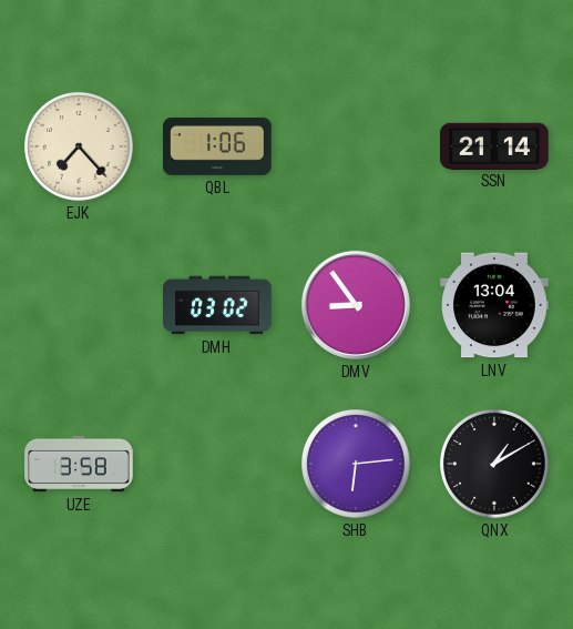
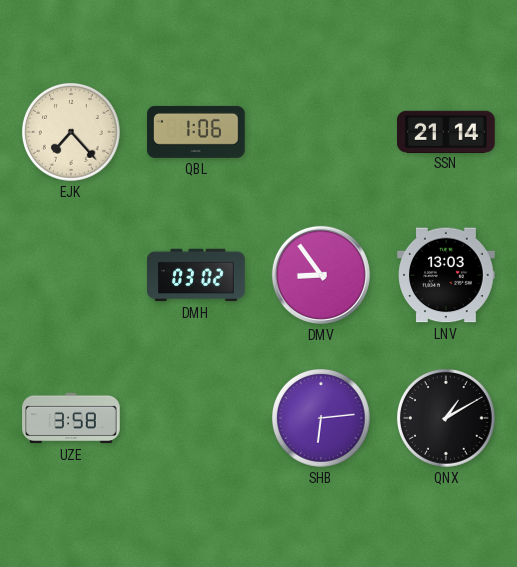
LNV: 13:04 -> 13:03
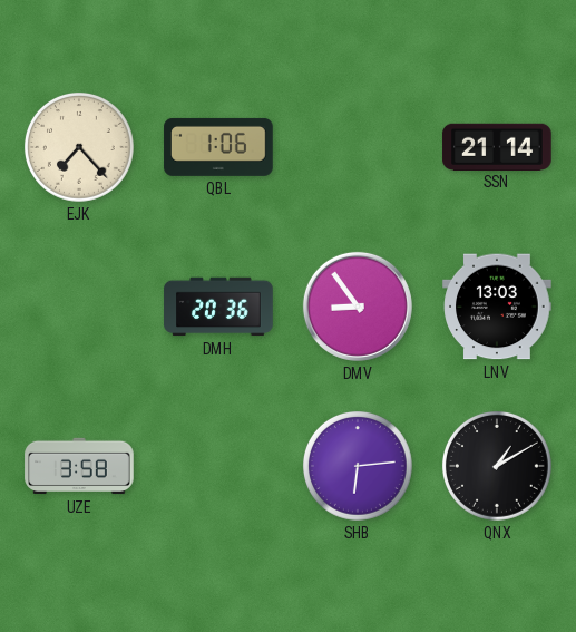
DMH: 03:02 -> 20:36
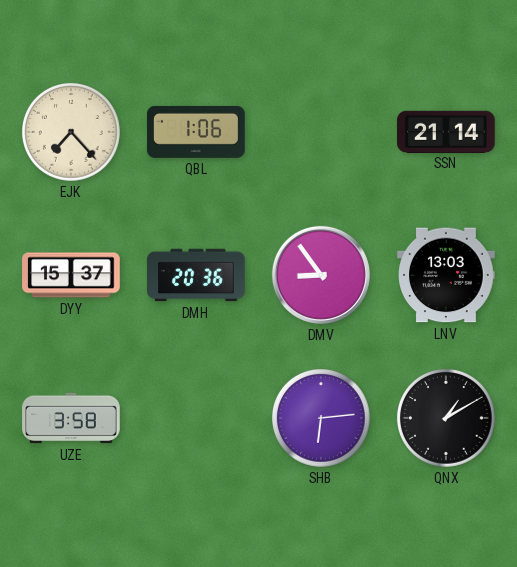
DYY: none -> 15:37
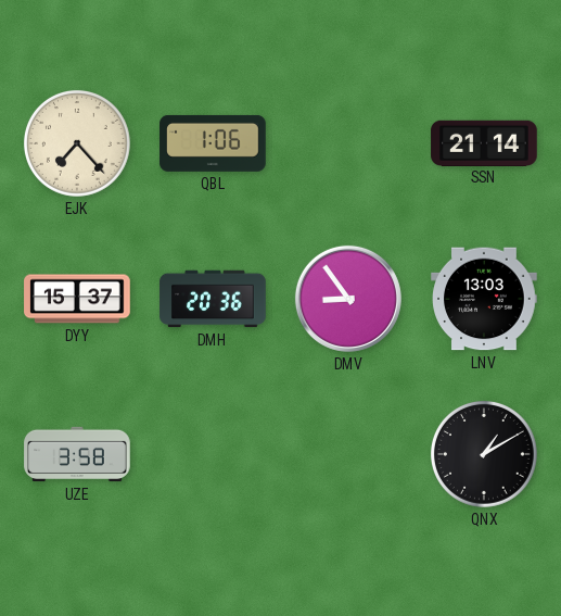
SHB: 6:14 -> none
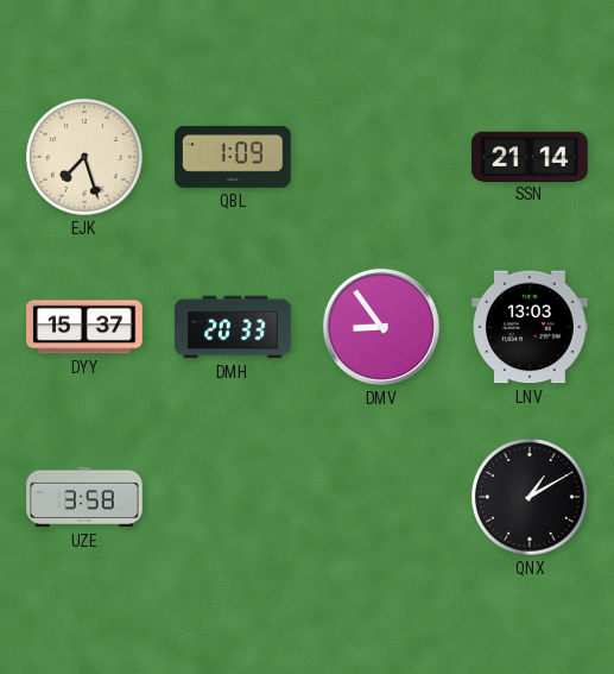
EJK: 7:23 -> 7:27
QBL: 1:06 -> 1:09
DMH: 20:36 -> 20:33
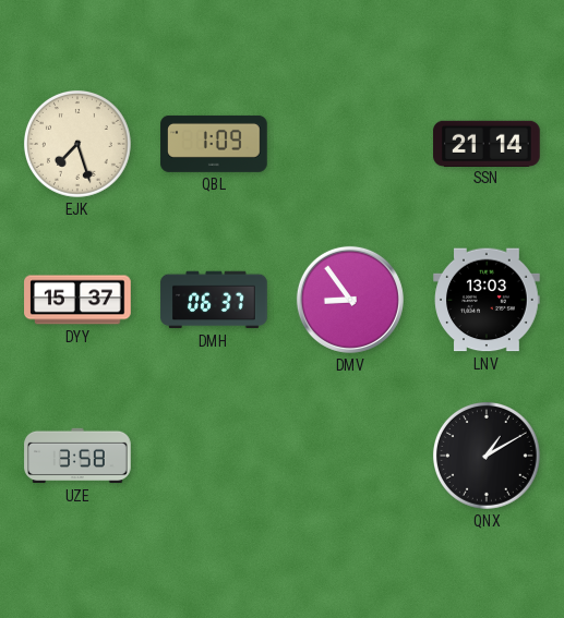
DMH: 20:33 -> 06:37
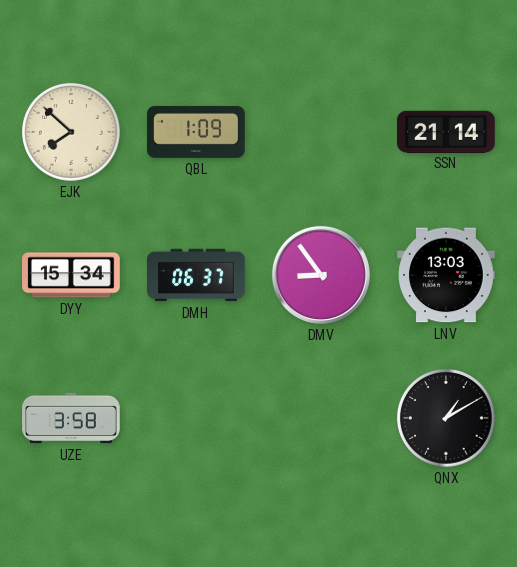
EJK: 7:27 -> 7:52
DYY: 15:37 -> 15:34
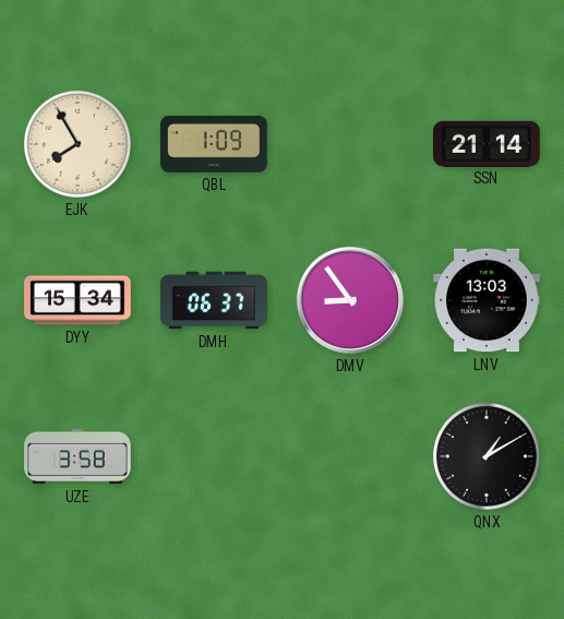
EJK: 7:52 -> 7:55
